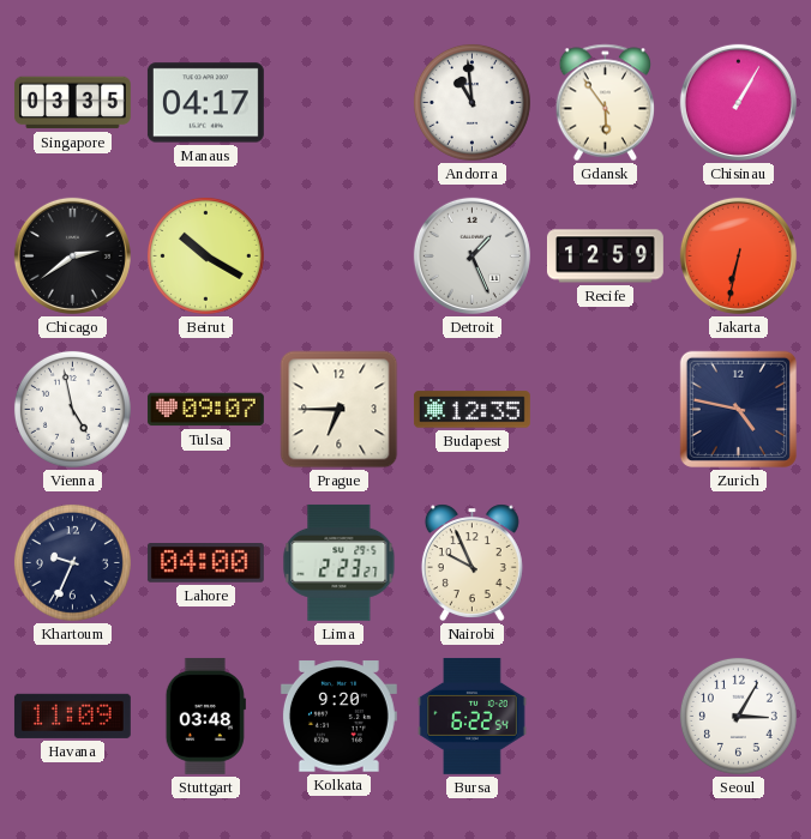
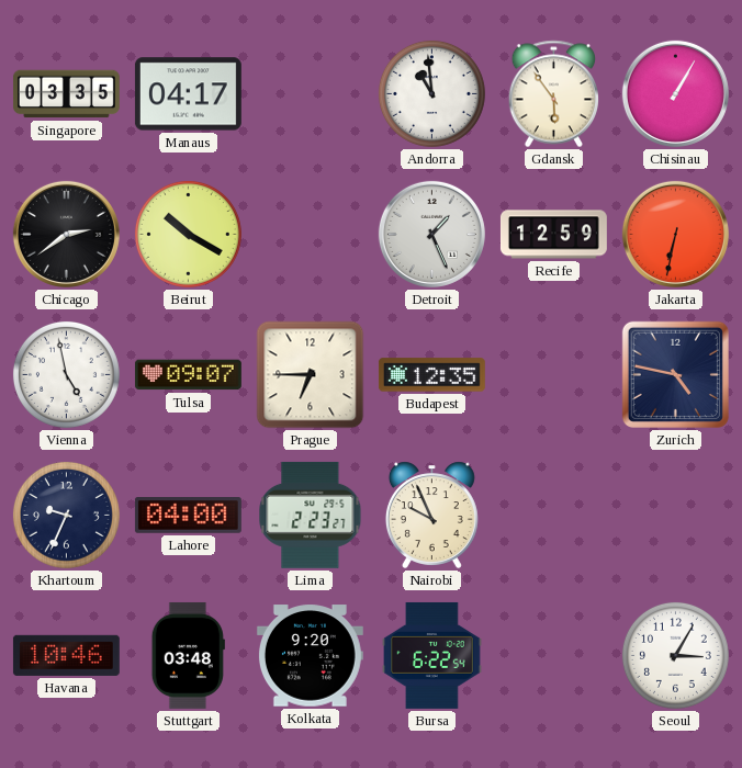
Havana: 11:09 -> 10:46
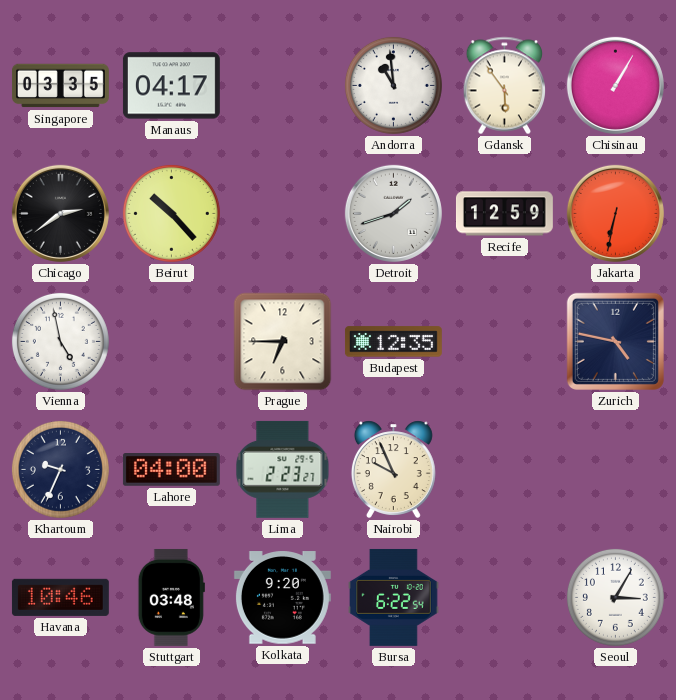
Beirut: 10:20 -> 10:23
Detroit: 1:26 -> 1:42
Tulsa: 09:07 -> none
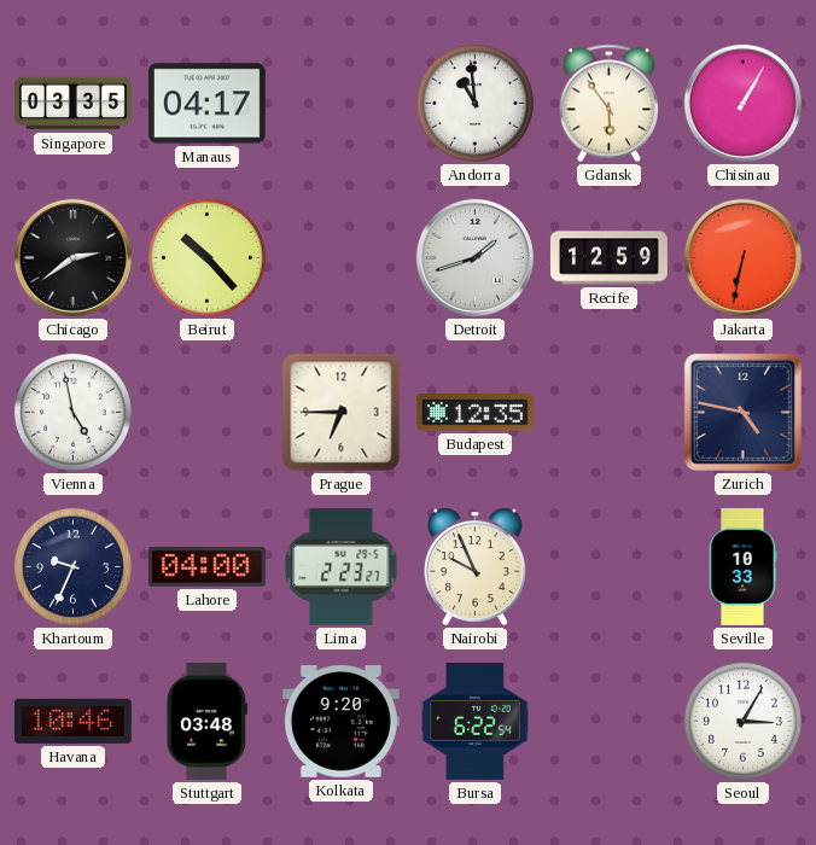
Seville: none -> 10:33
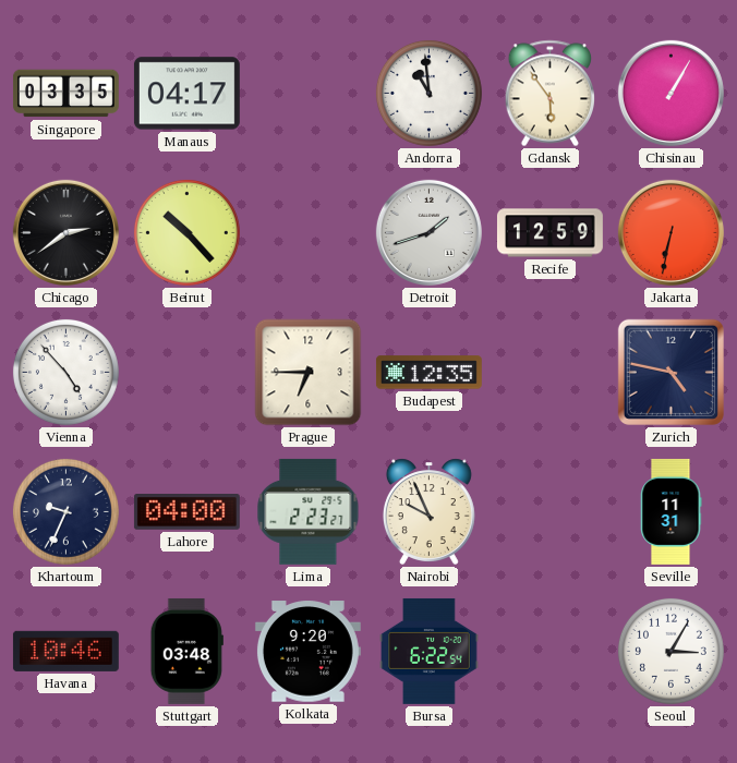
Vienna: 4:58 -> 4:53
Seville: 10:33 -> 11:31
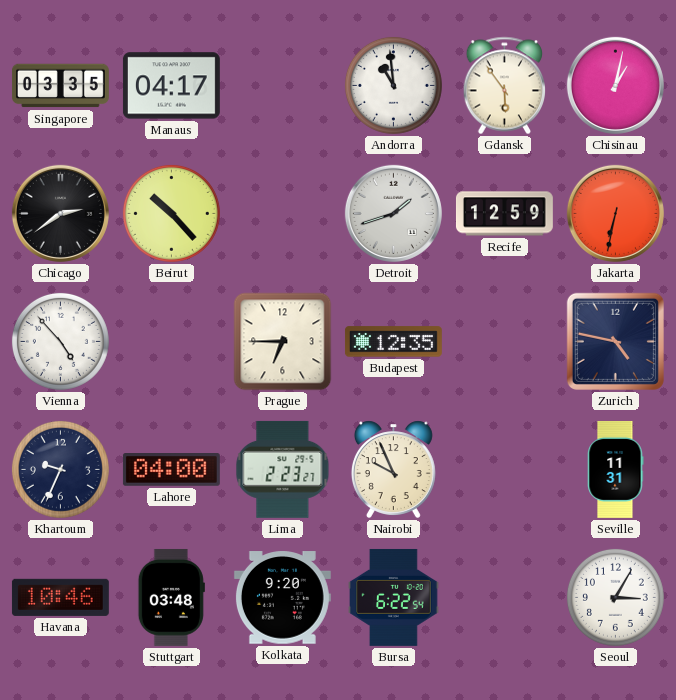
Chisinau: 1:05 -> 1:02
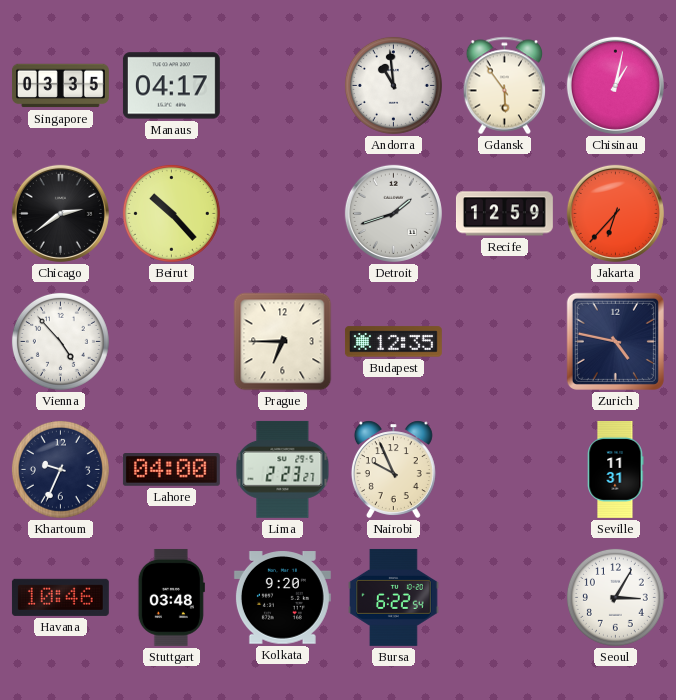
Jakarta: 6:32 -> 6:37
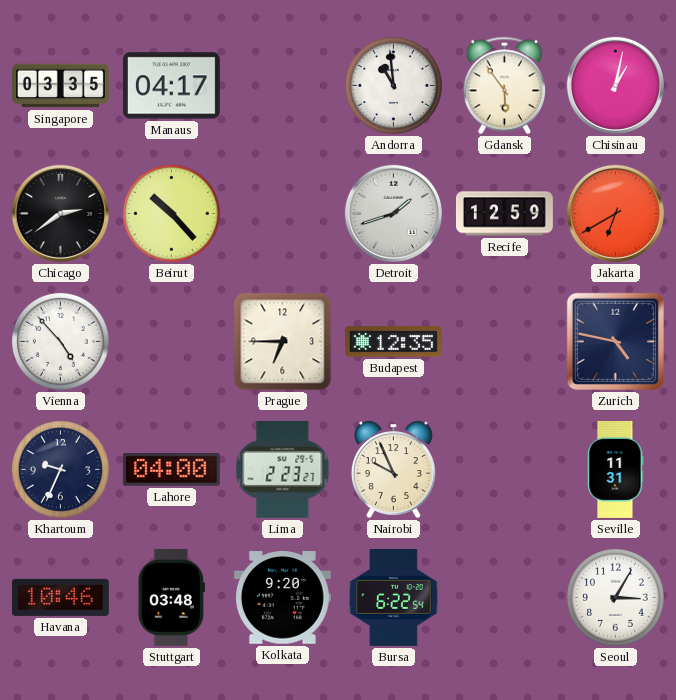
Jakarta: 6:37 -> 6:40
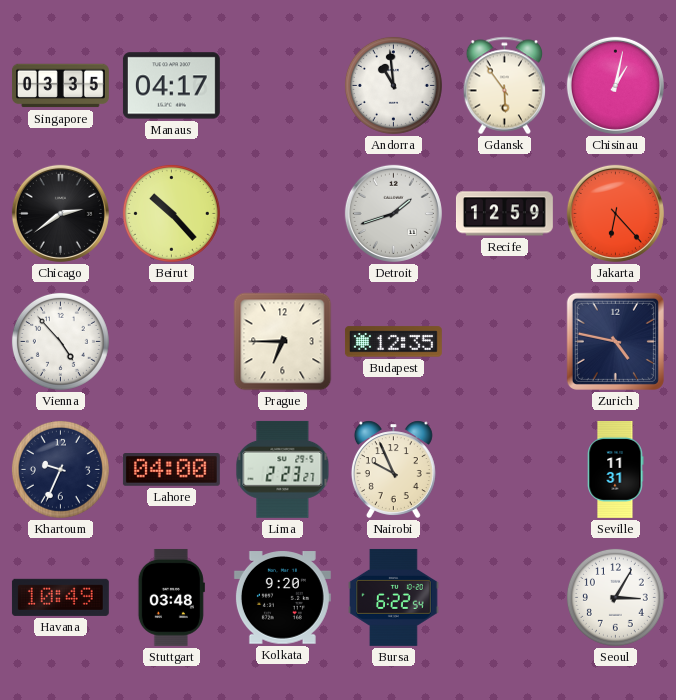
Jakarta: 6:40 -> 6:23
Havana: 10:46 -> 10:49
